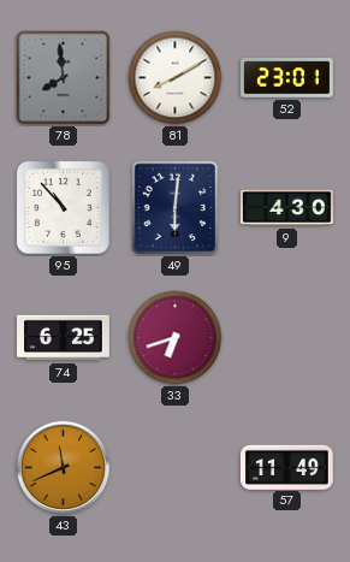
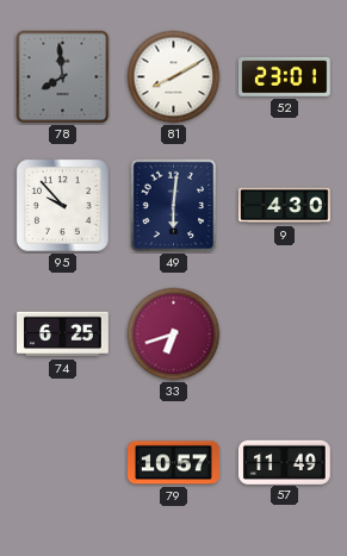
95: 10:53 -> 9:53
43: 11:41 -> none
79: none -> 10:57
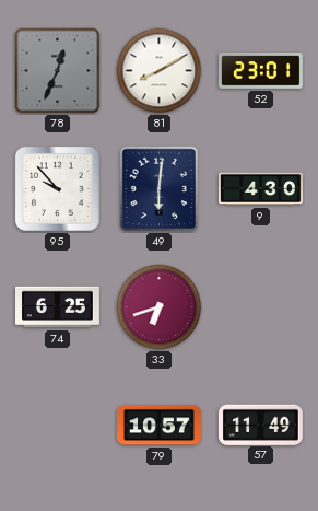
78: 7:59 -> 12:34
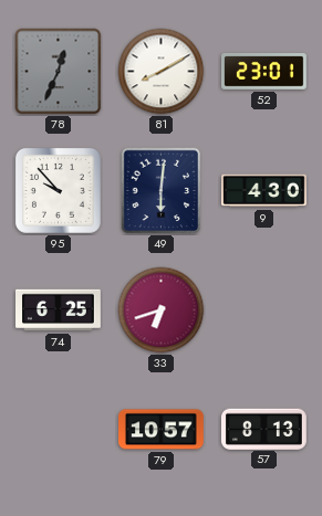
57: 11:49 -> 8:13
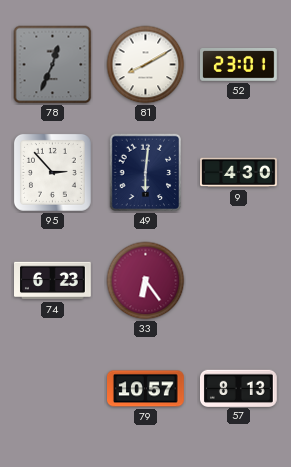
95: 9:53 -> 2:53
74: 6:25 -> 6:23
33: 6:42 -> 6:24
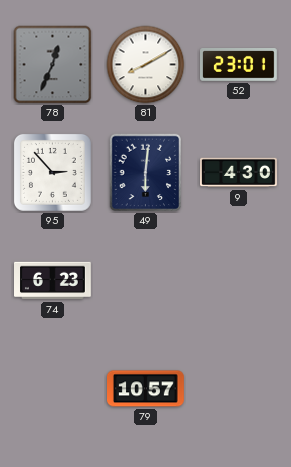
33: 6:24 -> none
57: 8:13 -> none
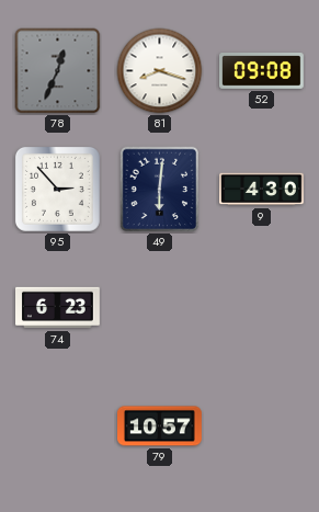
81: 8:10 -> 8:18
52: 23:01 -> 09:08
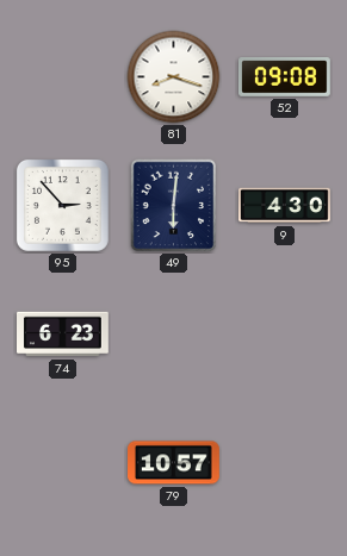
78: 12:34 -> none
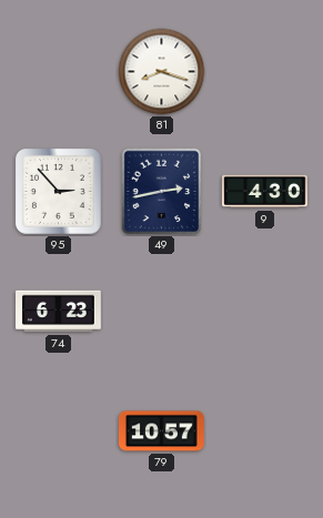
52: 09:08 -> none
49: 6:01 -> 2:43
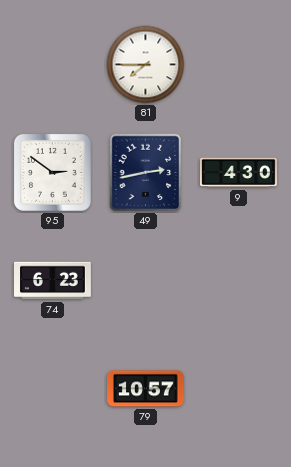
81: 8:18 -> 7:45
95: 2:53 -> 2:51
